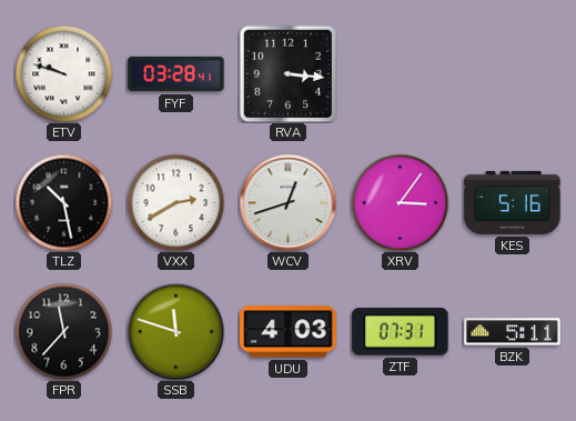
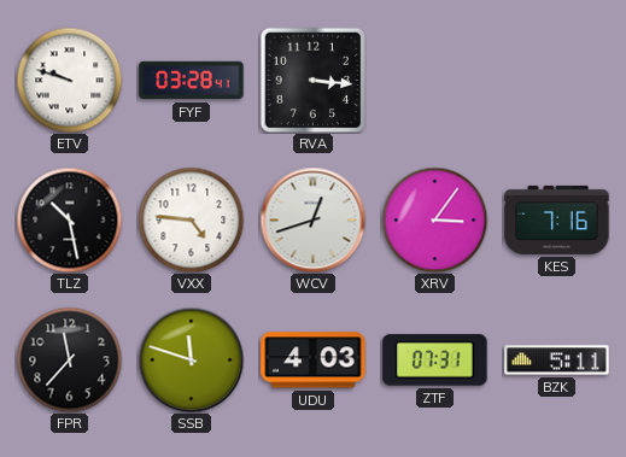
VXX: 2:40 -> 4:46
KES: 5:16 -> 7:16
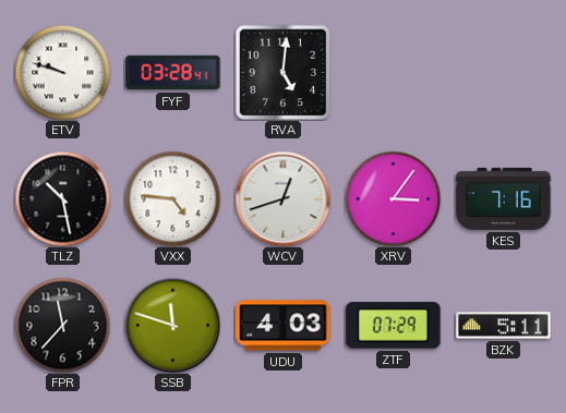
RVA: 3:16 -> 5:01
ZTF: 07:31 -> 07:29
